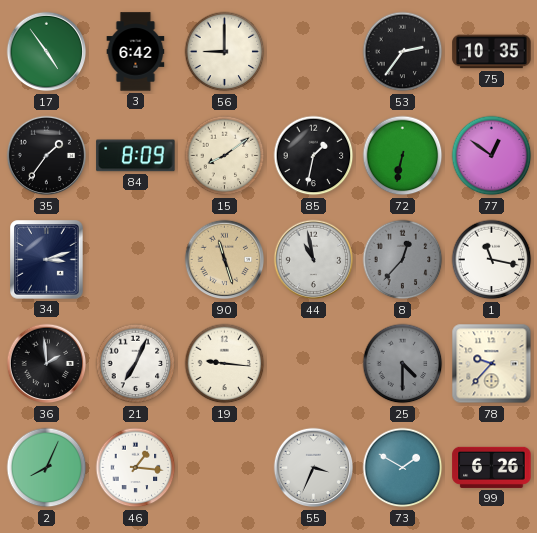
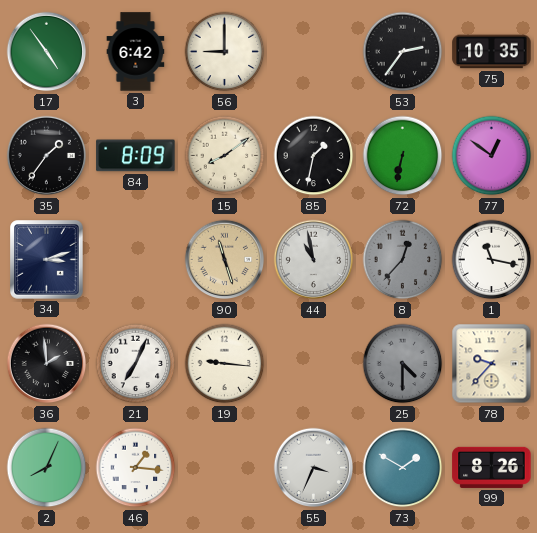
99: 6:26 -> 8:26
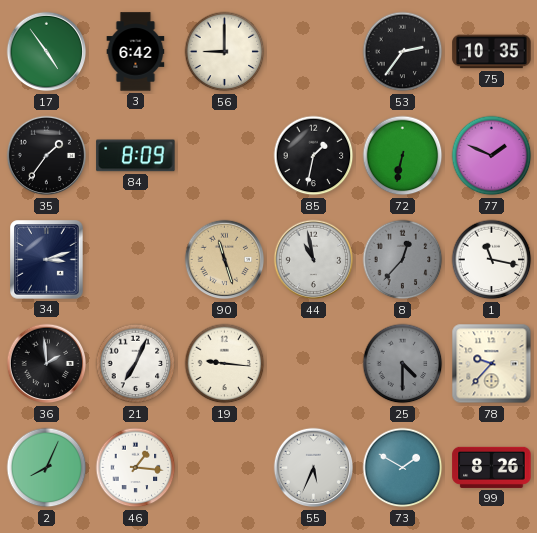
15: 8:09 -> none
77: 12:51 -> 1:49
55: 3:34 -> 5:34
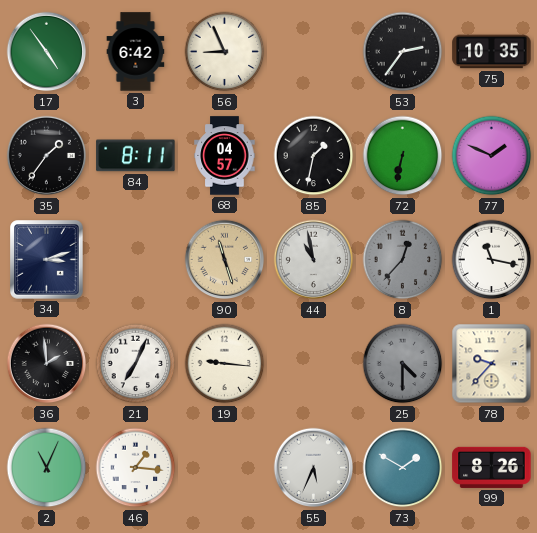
56: 9:00 -> 8:56
84: 8:09 -> 8:11
68: none -> 04:57
2: 8:04 -> 11:04
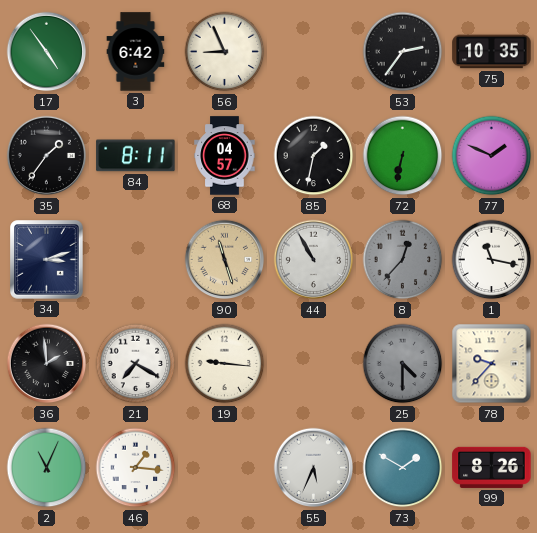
44: 10:58 -> 10:55
21: 7:04 -> 7:20
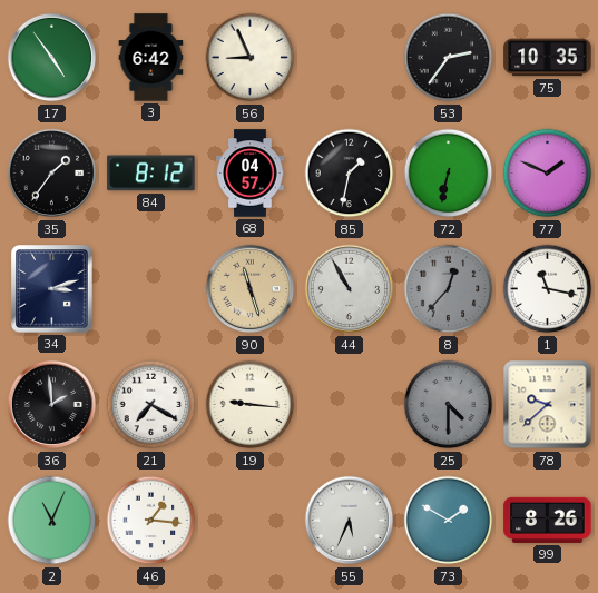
84: 8:11 -> 8:12
78: 9:37 -> 9:38
